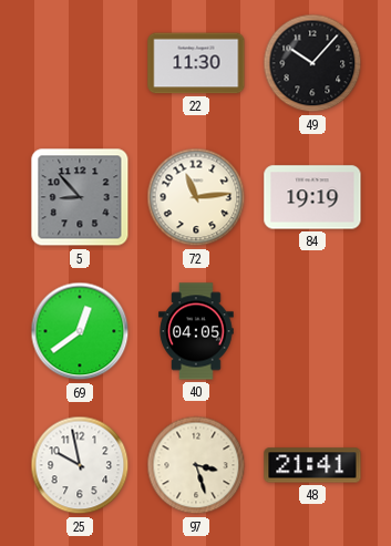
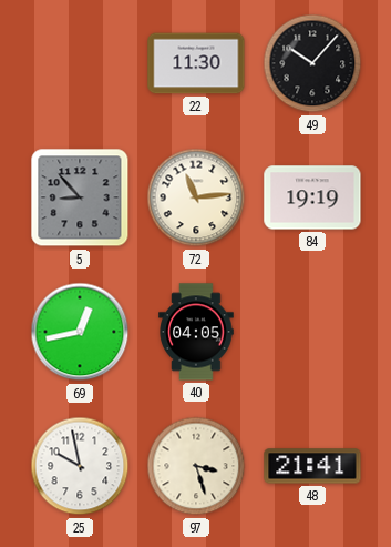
69: 12:39 -> 12:43
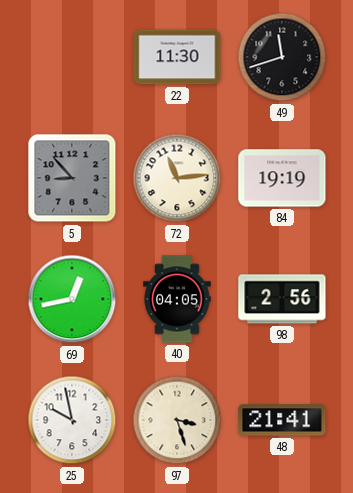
49: 10:07 -> 11:42
98: none -> 2:56
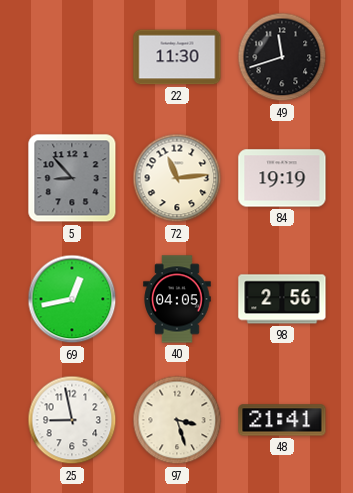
25: 9:58 -> 8:58
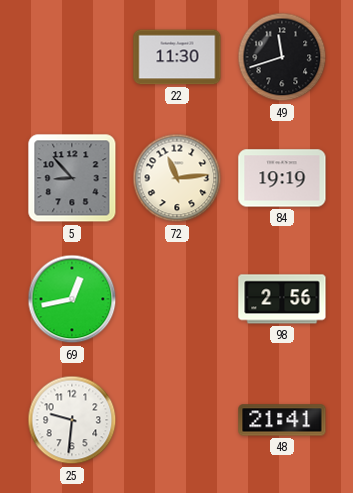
40: 04:05 -> none
25: 8:58 -> 9:31
97: 3:27 -> none
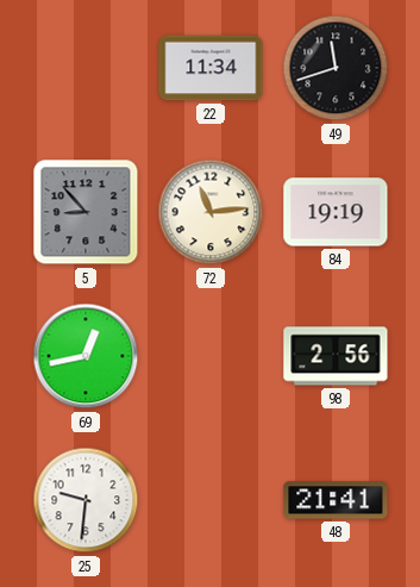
22: 11:30 -> 11:34
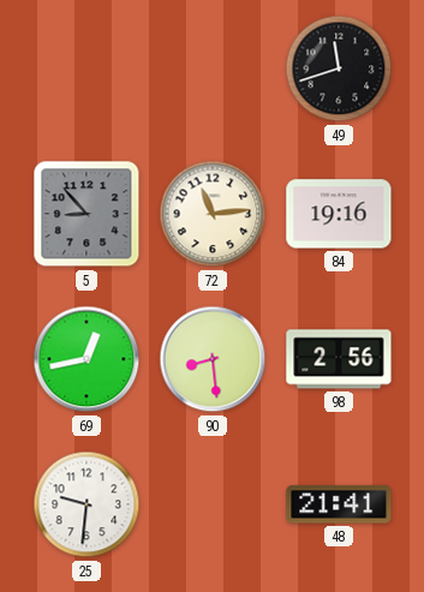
22: 11:34 -> none
84: 19:19 -> 19:16
90: none -> 8:29
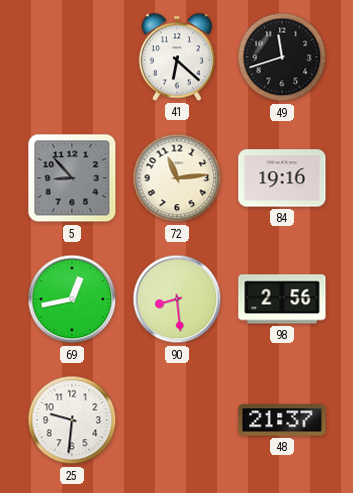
41: none -> 6:22
48: 21:41 -> 21:37
